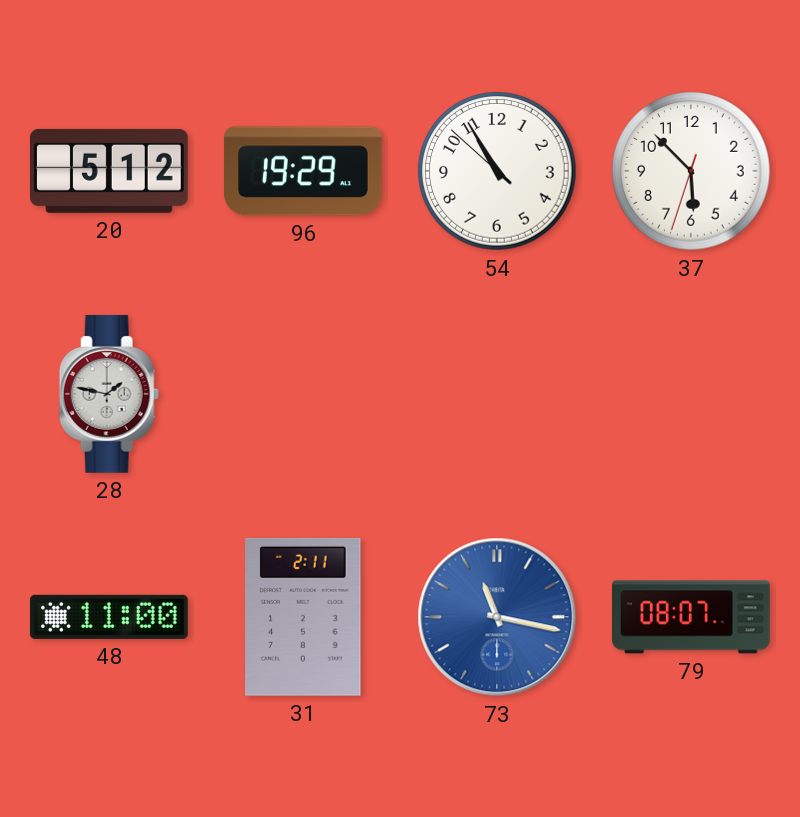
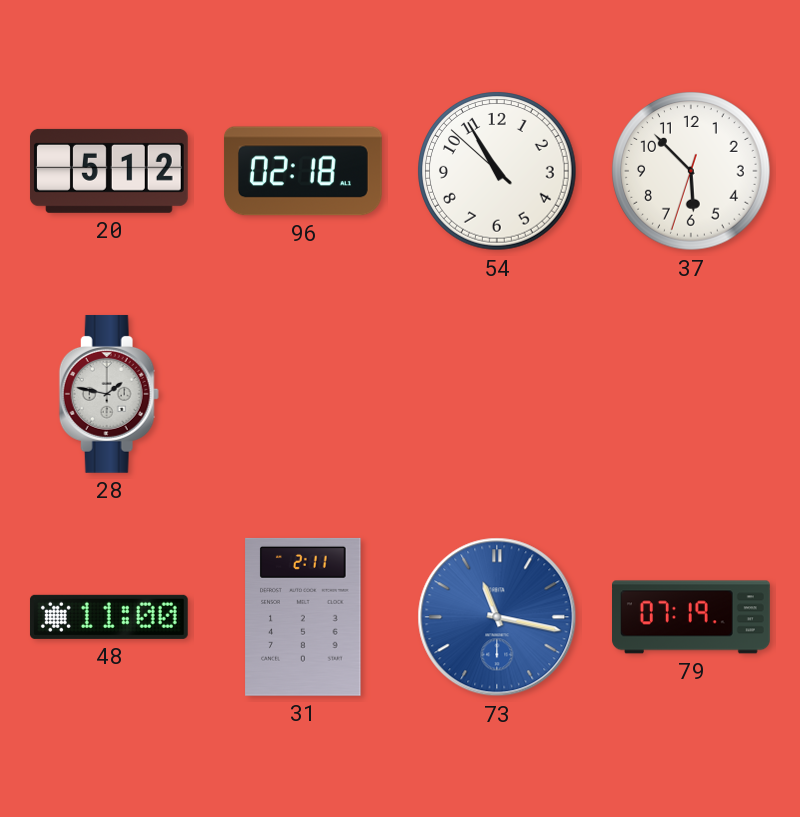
96: 19:29 -> 02:18
79: 08:07 -> 07:19
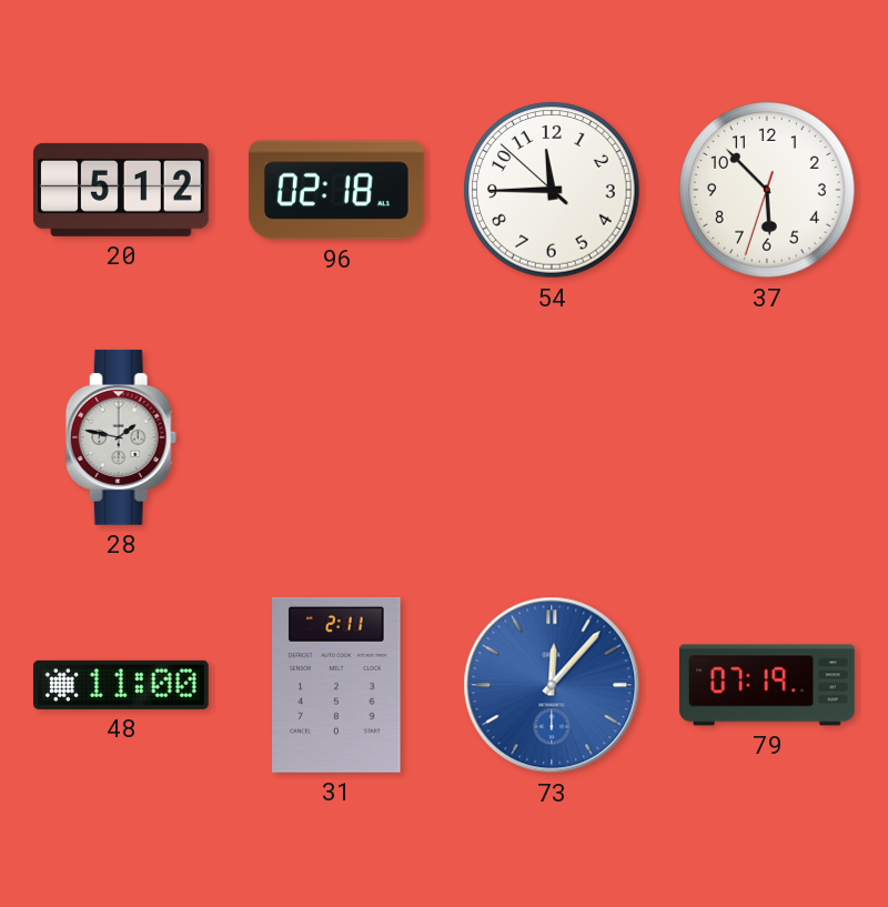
54: 10:54 -> 11:44
73: 11:17 -> 12:07
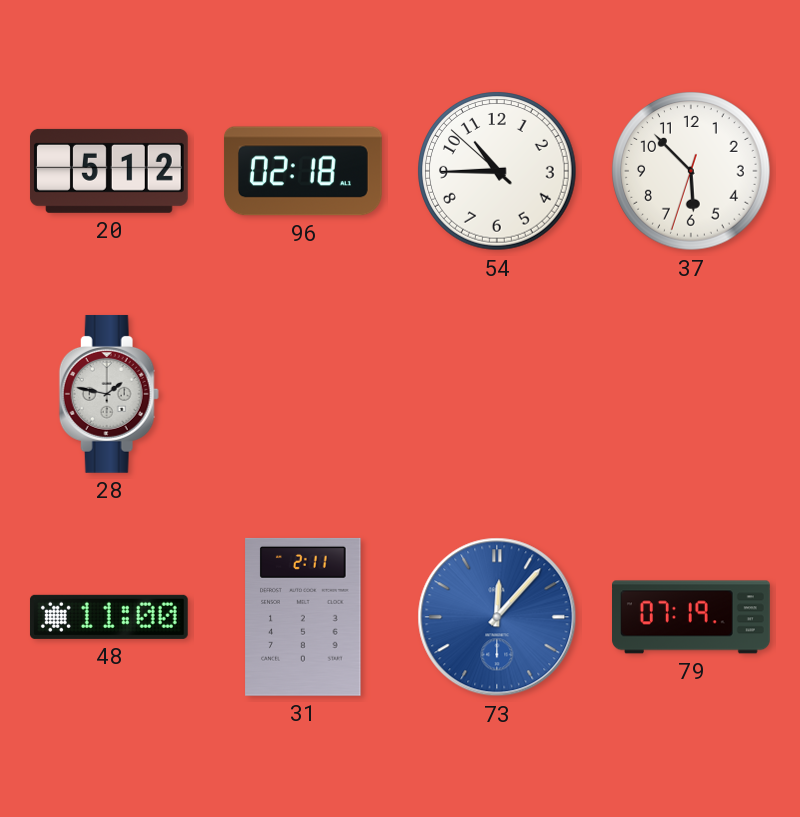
54: 11:44 -> 10:44
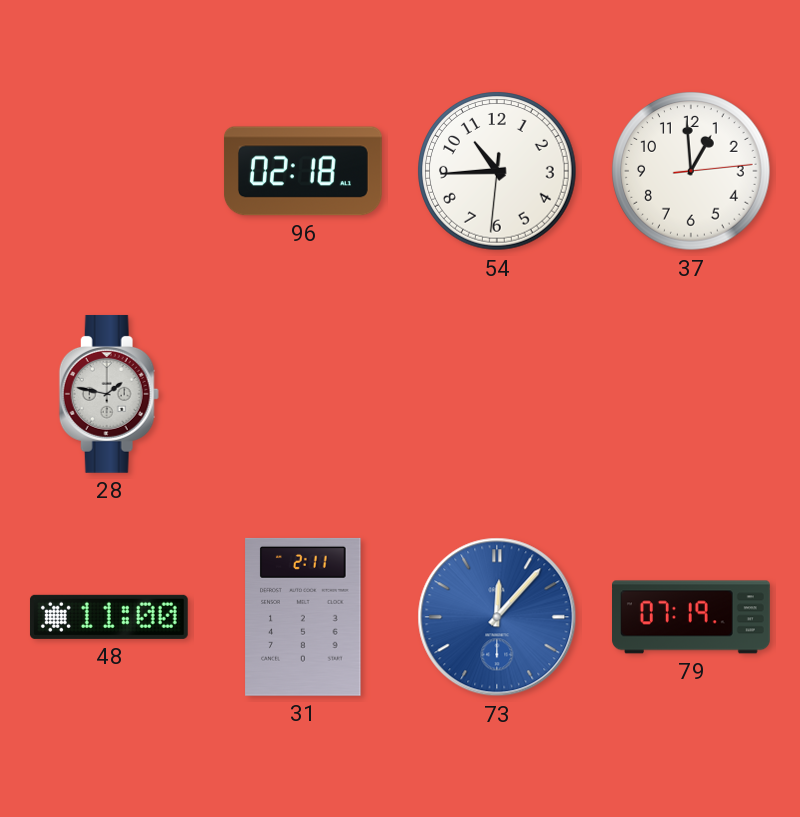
20: 5:12 -> none
54: 10:44:52 -> 10:44:31
37: 5:52 -> 12:59
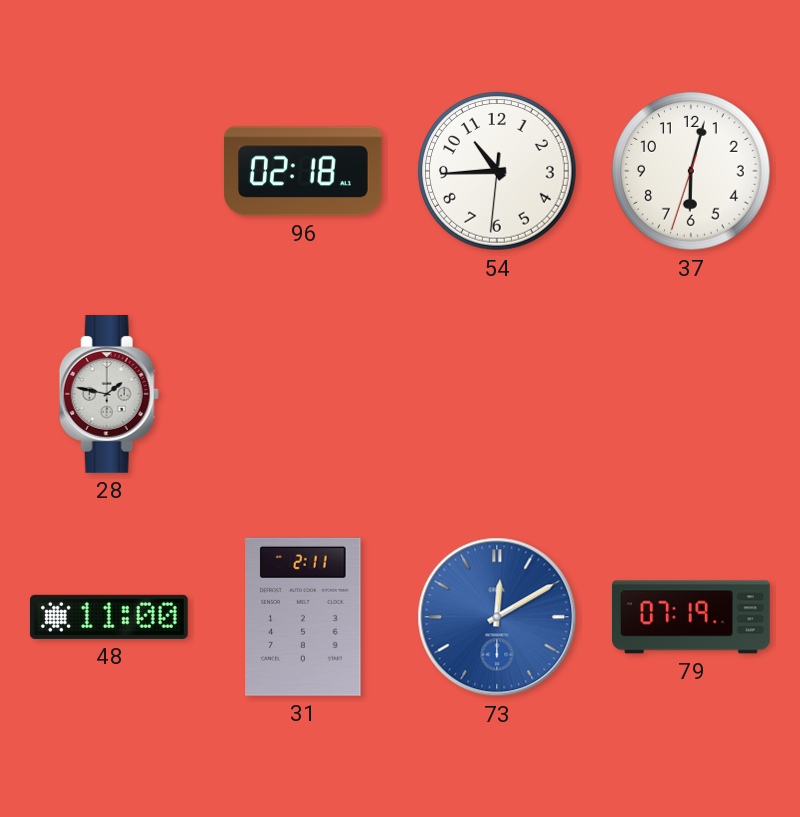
37: 12:59 -> 6:02
73: 12:07 -> 12:10
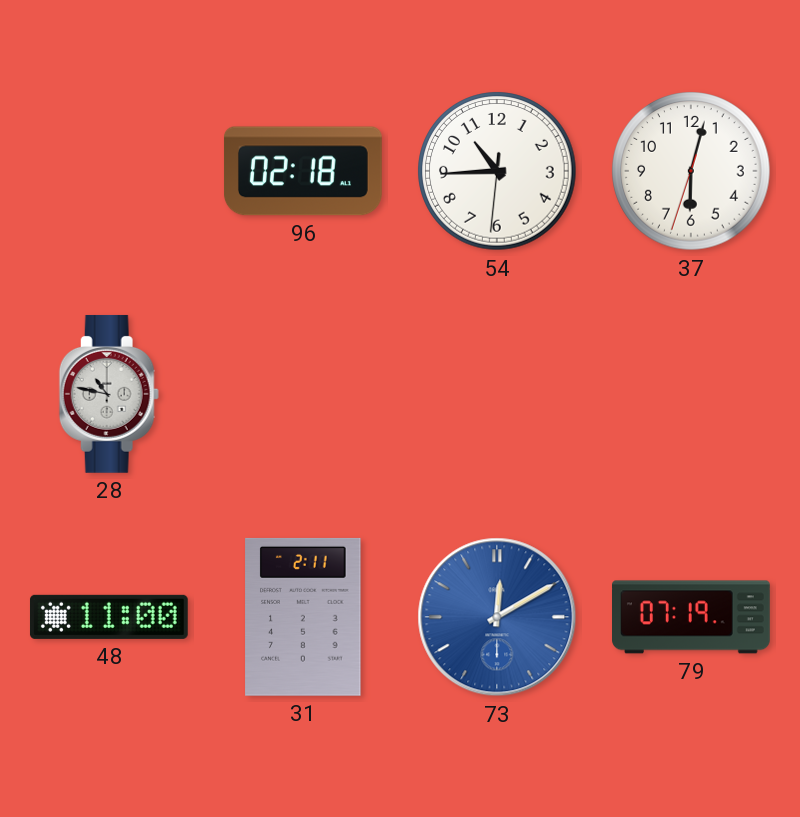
28: 1:47 -> 10:47
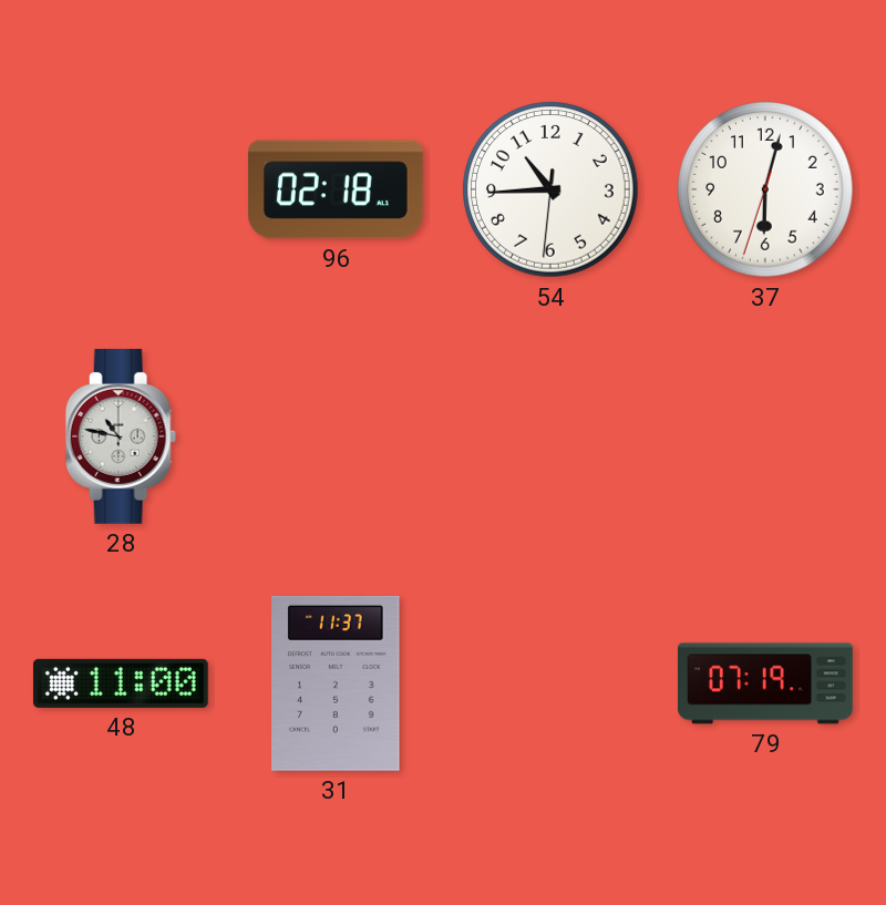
31: 2:11 -> 11:37
73: 12:10 -> none
